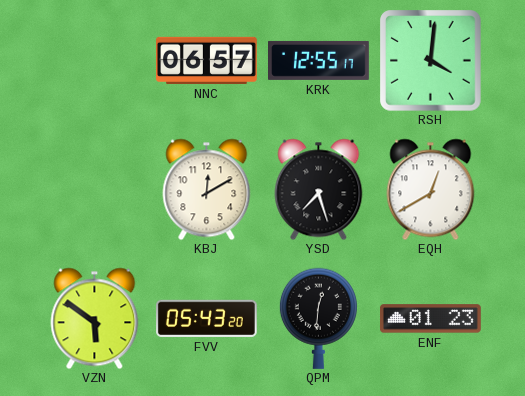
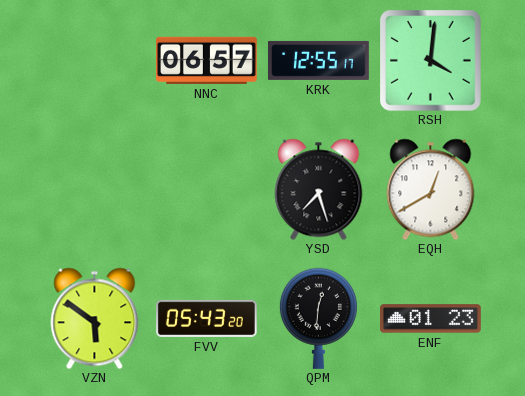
KBJ: 12:10 -> none
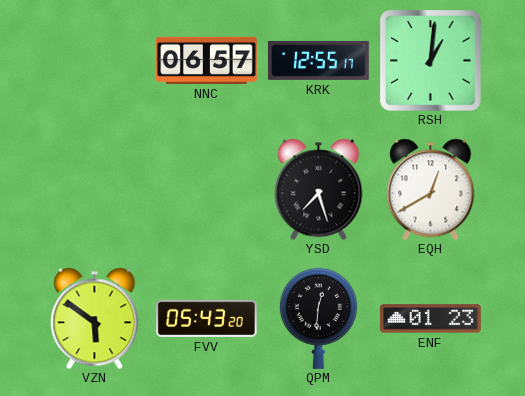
RSH: 4:01 -> 1:01
